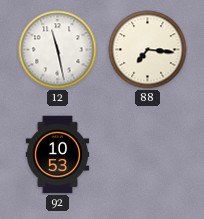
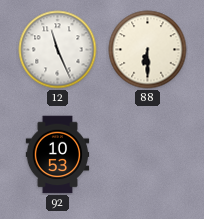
12: 11:28 -> 11:26
88: 7:16 -> 6:30
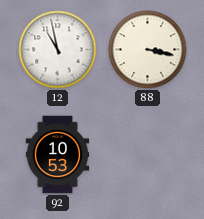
12: 11:26 -> 10:58
88: 6:30 -> 3:17
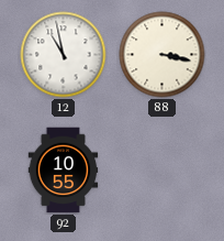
92: 10:53 -> 10:55
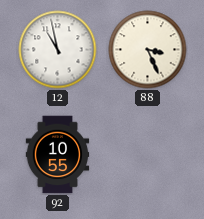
88: 3:17 -> 3:26
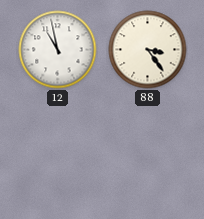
88: 3:26 -> 3:24
92: 10:55 -> none
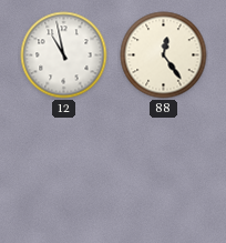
88: 3:24 -> 12:24
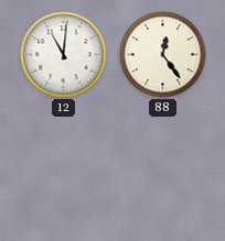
12: 10:58 -> 11:01
